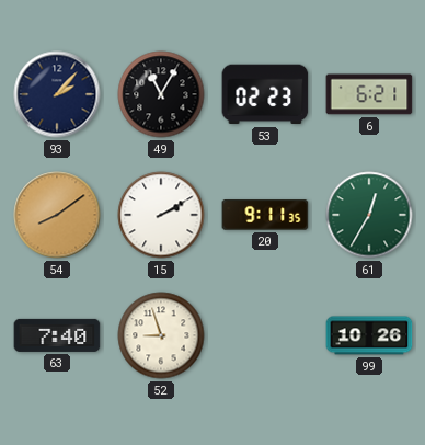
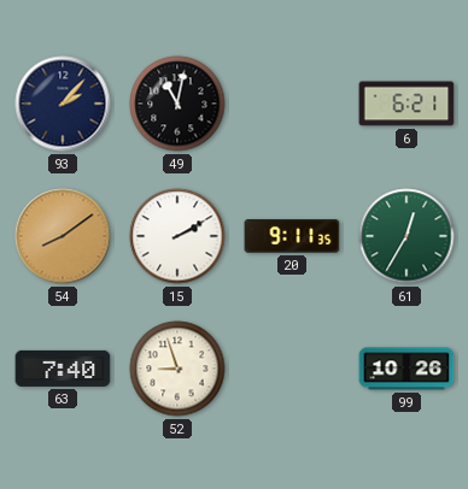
49: 11:05 -> 11:02
53: 02:23 -> none
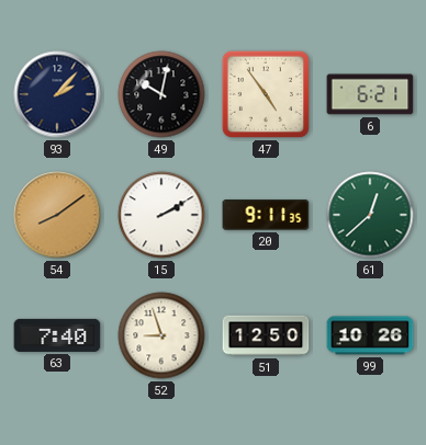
49: 11:02 -> 10:02
47: none -> 4:54
61: 12:35 -> 12:38
51: none -> 12:50
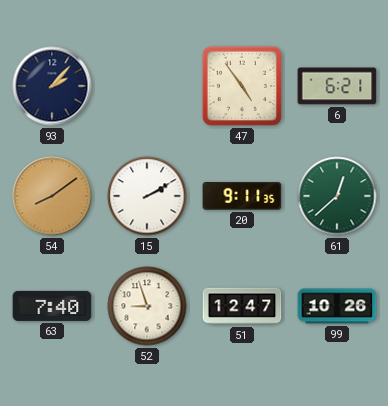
49: 10:02 -> none
51: 12:50 -> 12:47
